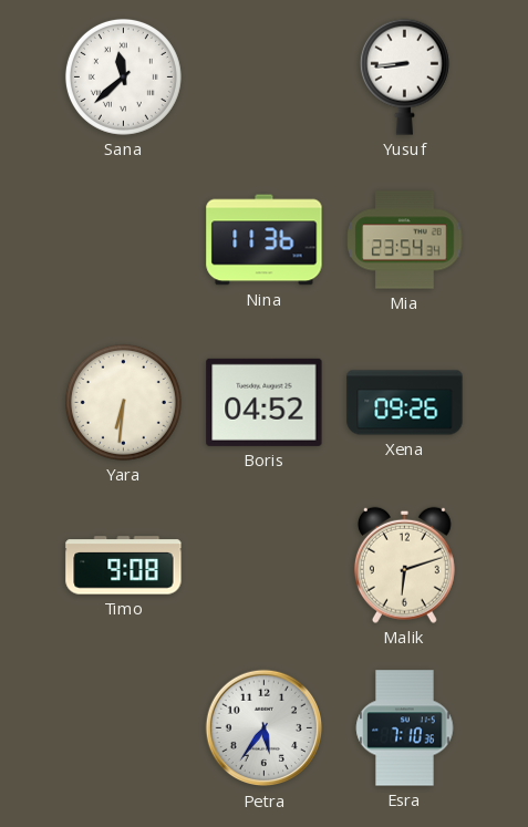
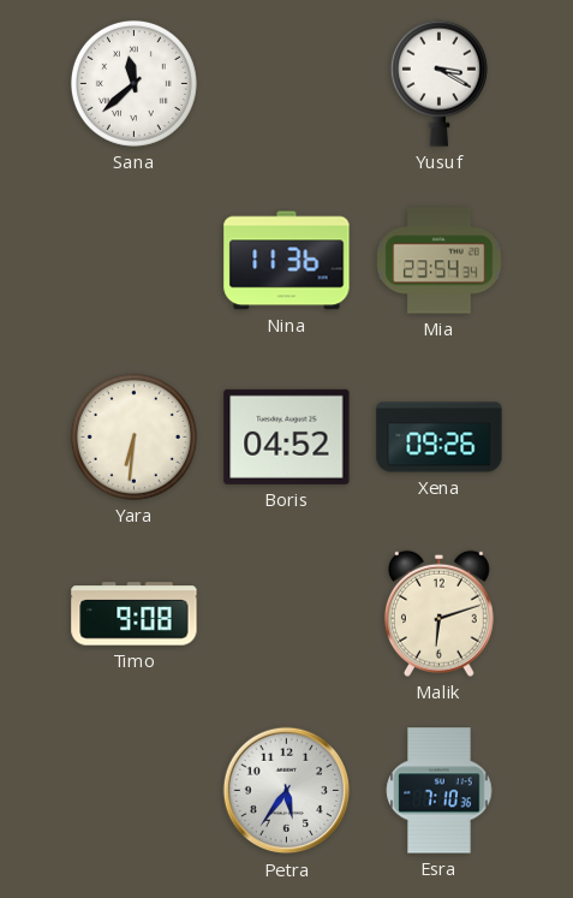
Yusuf: 8:44 -> 3:20
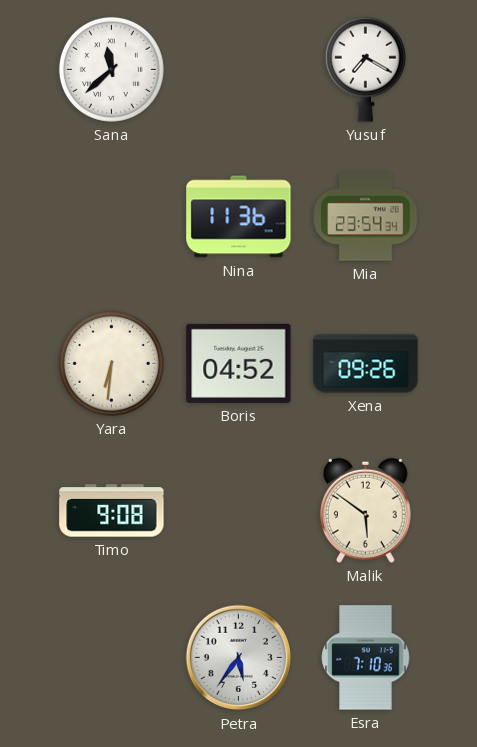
Yusuf: 3:20 -> 7:20
Malik: 6:12 -> 5:51
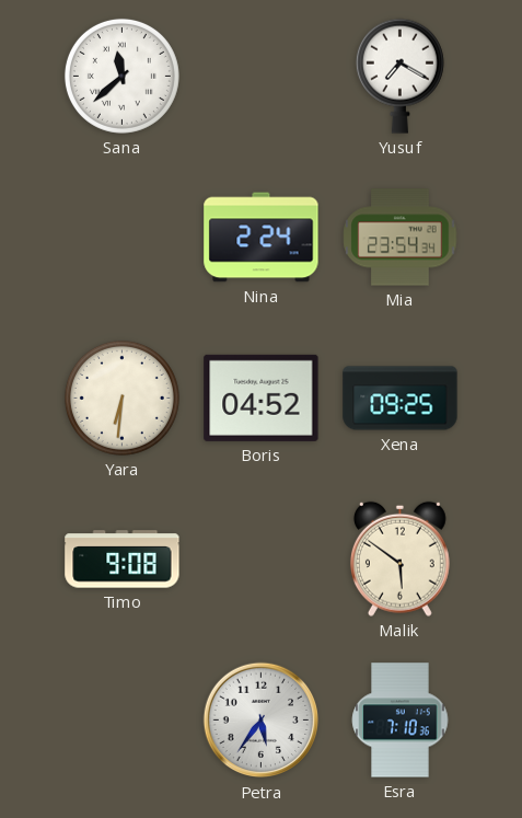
Nina: 11:36 -> 2:24
Xena: 09:26 -> 09:25
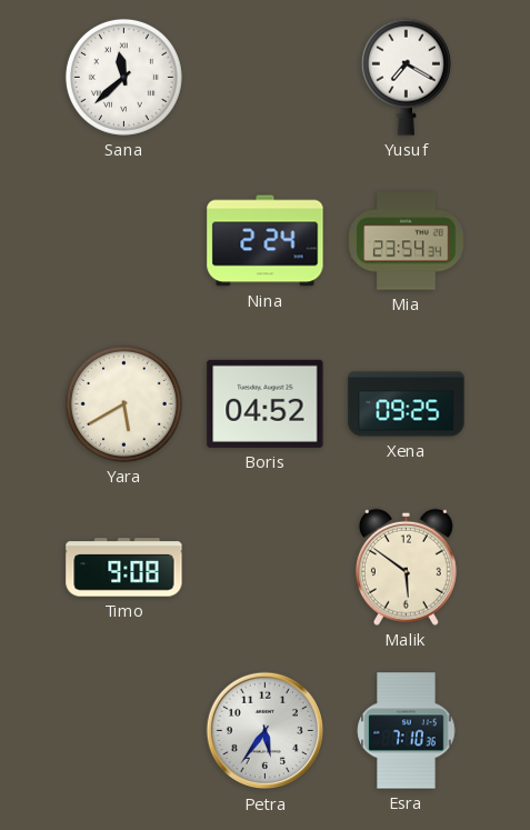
Yara: 6:31 -> 5:40
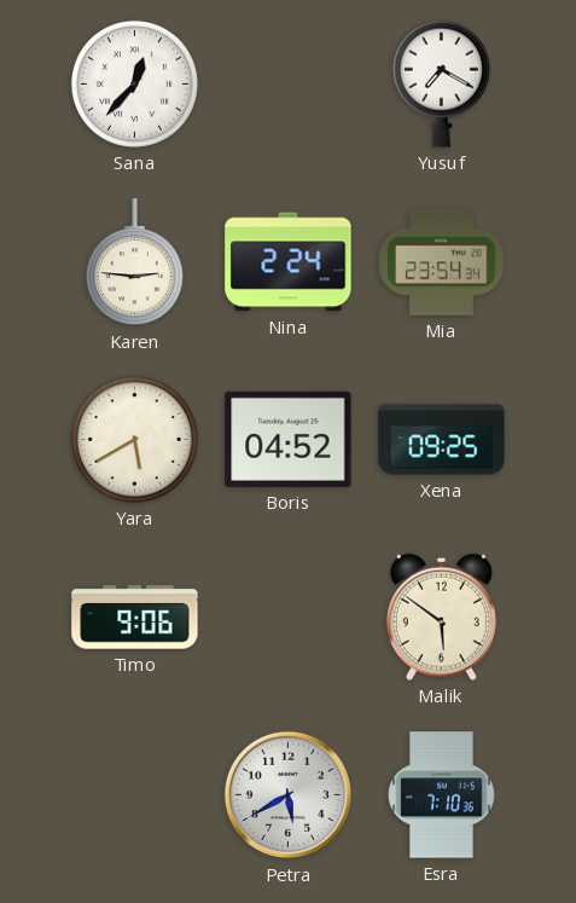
Sana: 11:38 -> 12:37
Karen: none -> 2:46
Timo: 9:08 -> 9:06
Petra: 5:36 -> 5:40
